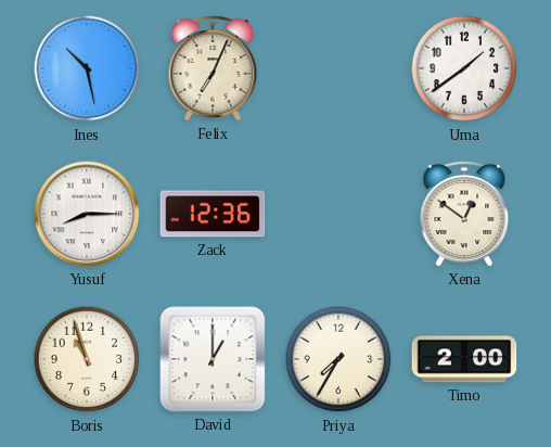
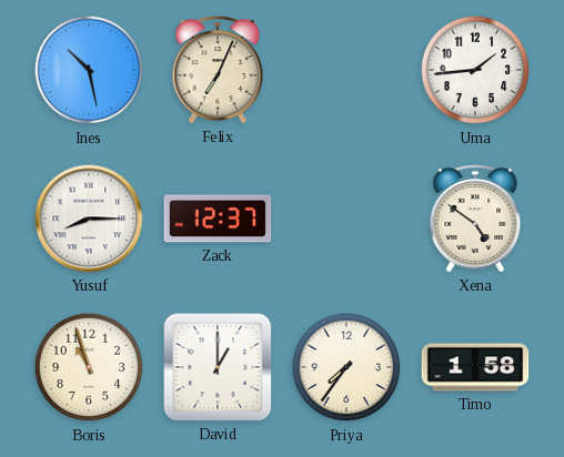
Uma: 1:39 -> 1:44
Zack: 12:36 -> 12:37
Xena: 12:51 -> 4:51
Priya: 7:35 -> 7:36
Timo: 2:00 -> 1:58
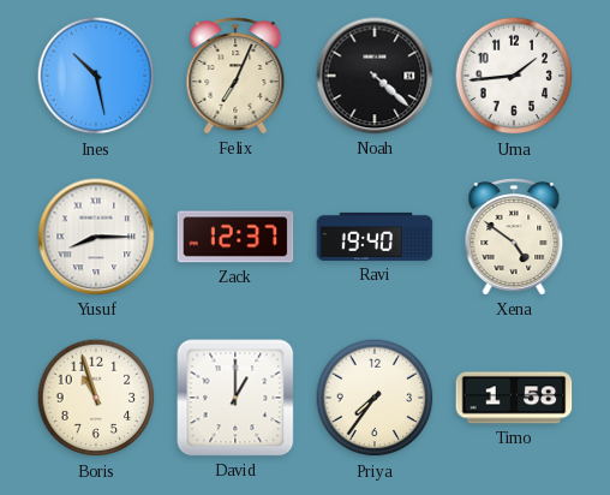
Noah: none -> 4:22
Ravi: none -> 19:40
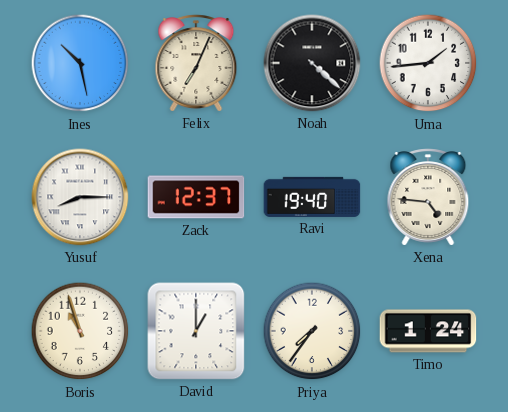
Xena: 4:51 -> 4:46
Timo: 1:58 -> 1:24
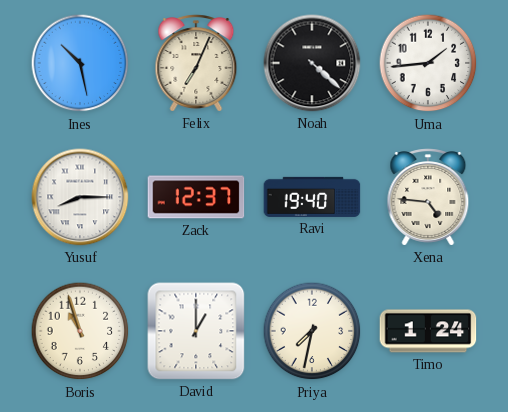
Priya: 7:36 -> 7:32
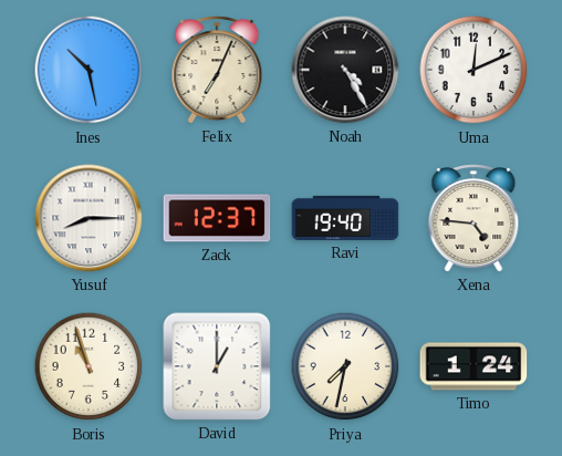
Noah: 4:22 -> 4:25
Uma: 1:44 -> 12:11
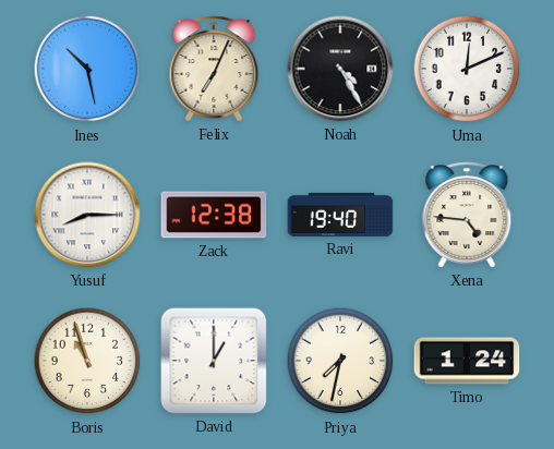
Zack: 12:37 -> 12:38
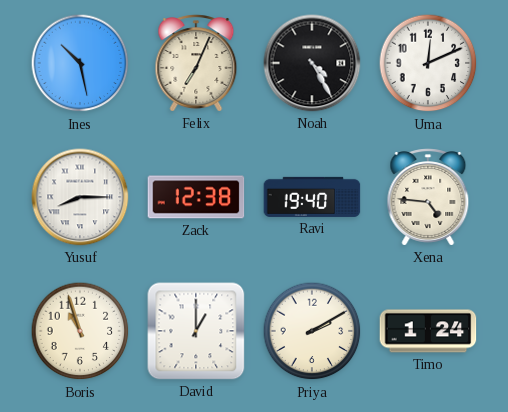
Priya: 7:32 -> 2:10
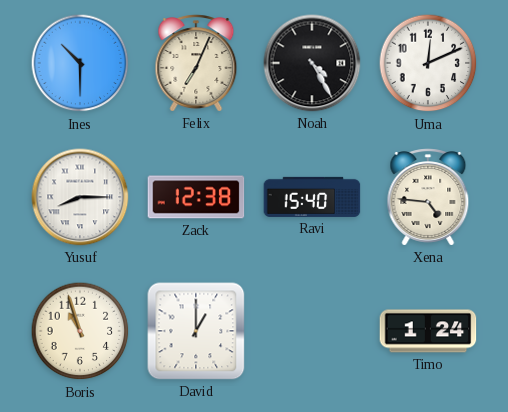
Ines: 10:28 -> 10:30
Ravi: 19:40 -> 15:40
Priya: 2:10 -> none
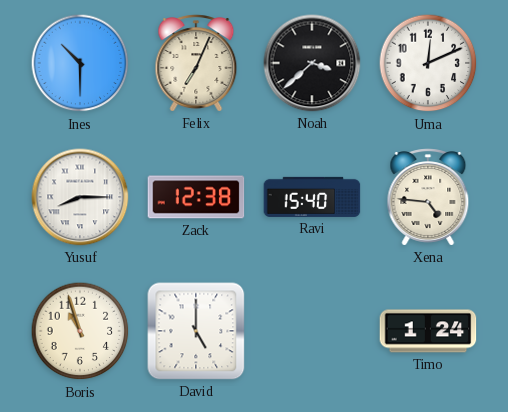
Noah: 4:25 -> 3:38
David: 1:00 -> 5:00
